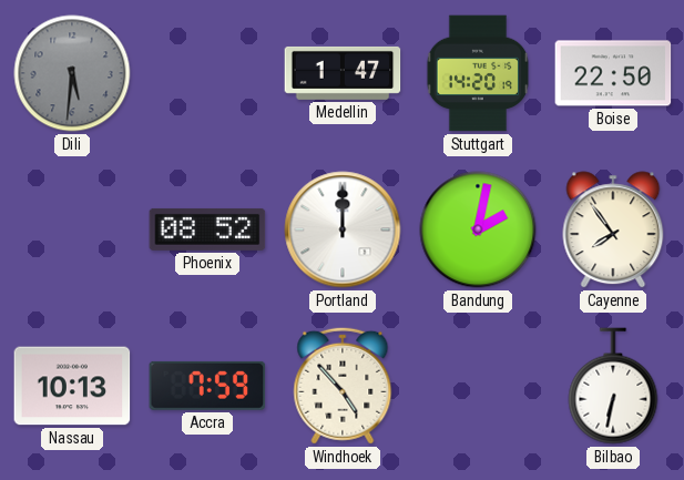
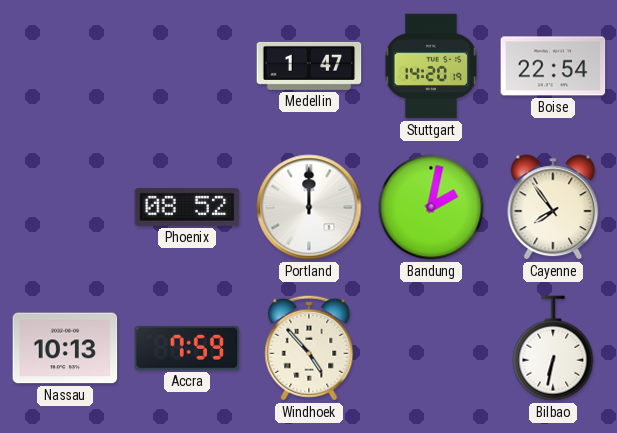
Dili: 5:31 -> none
Boise: 22:50 -> 22:54
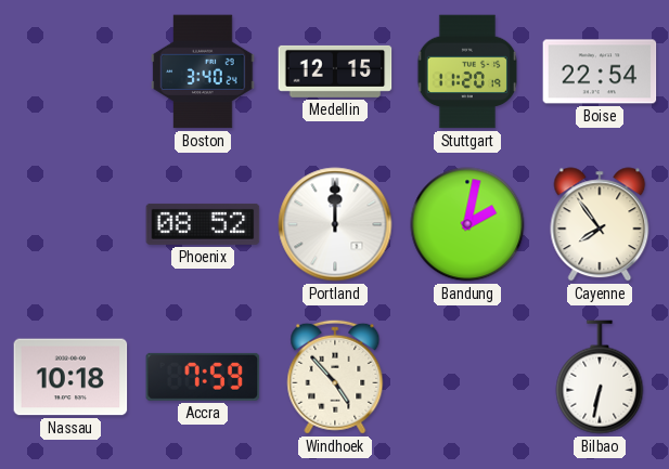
Boston: none -> 3:40
Medellin: 1:47 -> 12:15
Stuttgart: 14:20 -> 11:20
Nassau: 10:13 -> 10:18
